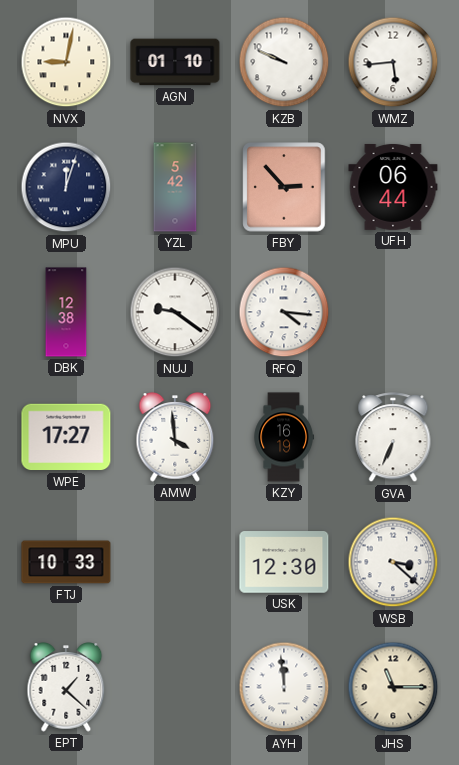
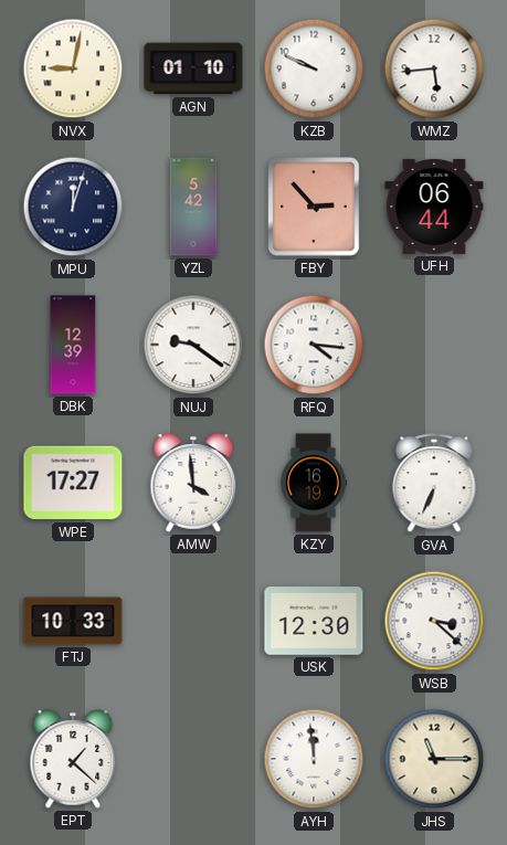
DBK: 12:38 -> 12:39
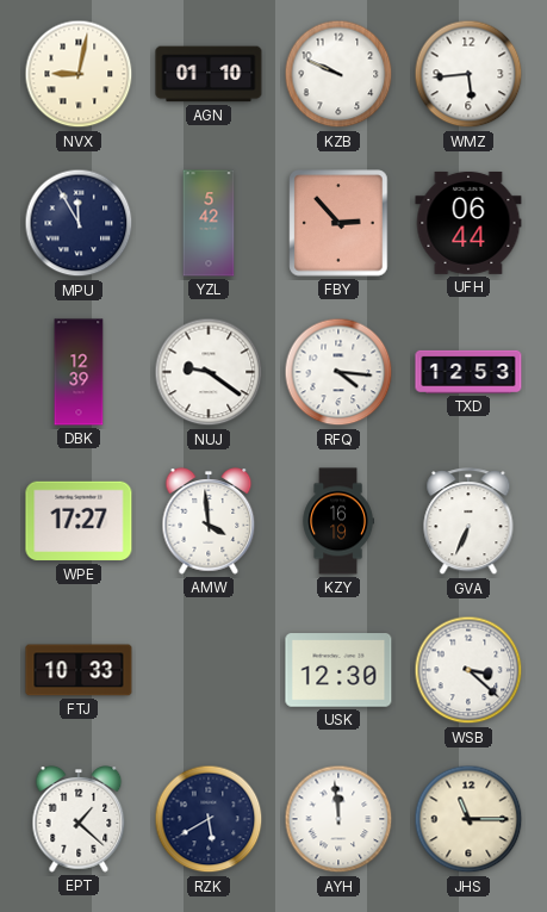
MPU: 12:03 -> 11:55
TXD: none -> 12:53
RZK: none -> 5:40
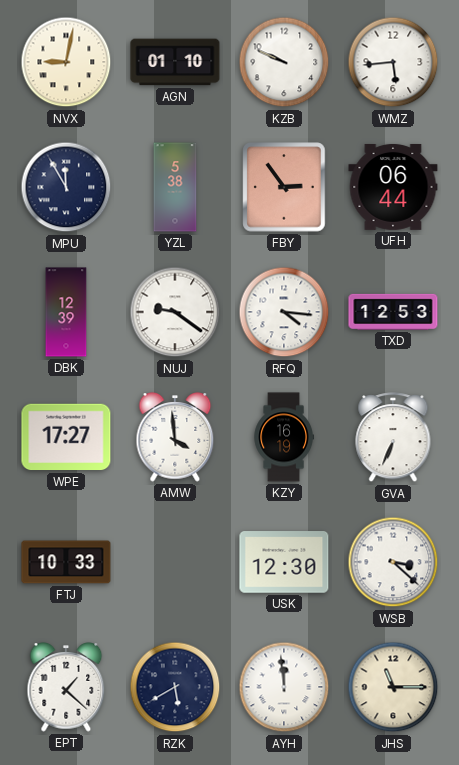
YZL: 5:42 -> 5:38
FBY: 2:53 -> 2:54
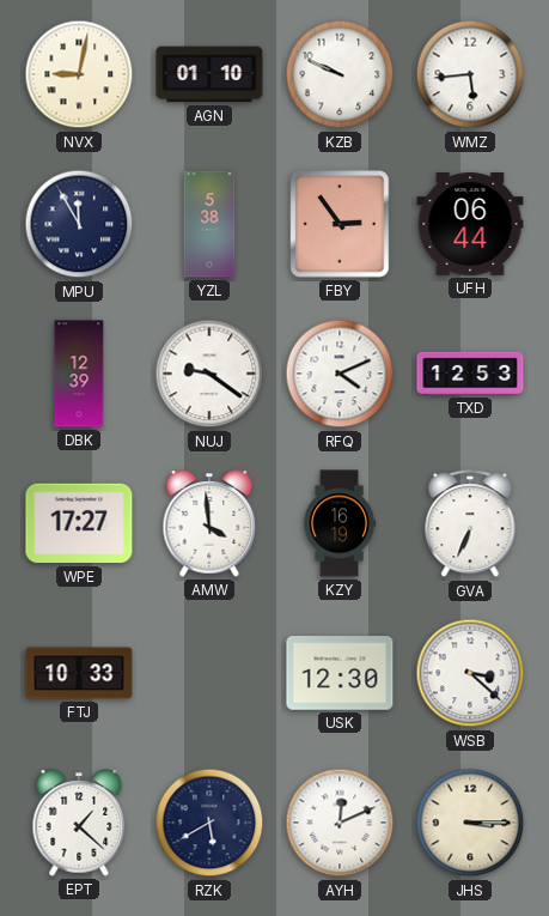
RFQ: 4:16 -> 4:11
AYH: 11:59 -> 12:11
JHS: 11:15 -> 3:15
